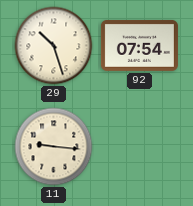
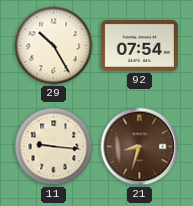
29: 10:27 -> 10:25
21: none -> 8:33
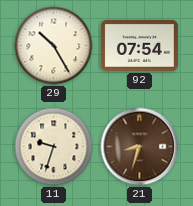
11: 9:16 -> 9:33
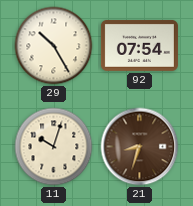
11: 9:33 -> 10:03
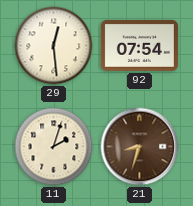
29: 10:25 -> 12:29
11: 10:03 -> 2:03
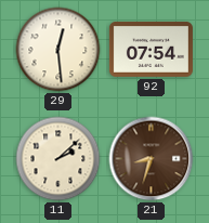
11: 2:03 -> 2:08
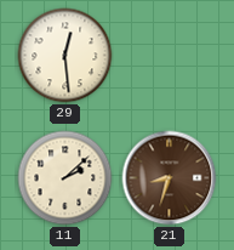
92: 07:54 -> none
